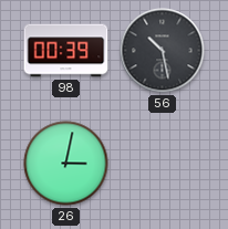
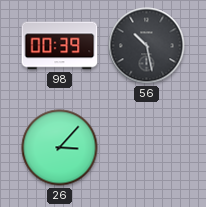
26: 3:02 -> 3:07
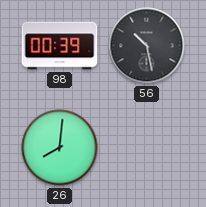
26: 3:07 -> 8:01
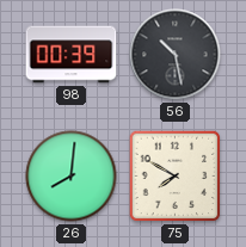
75: none -> 7:50
